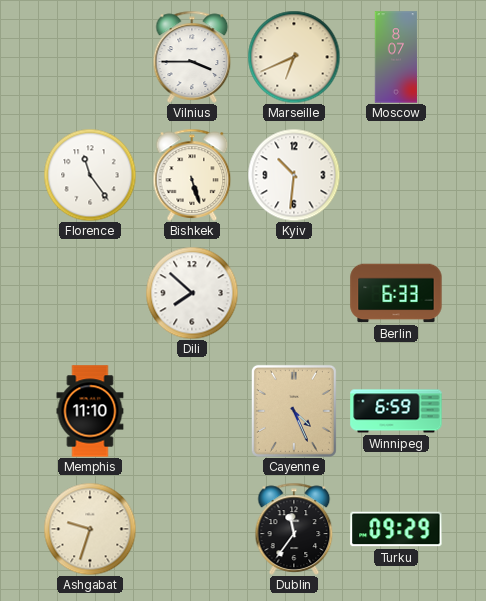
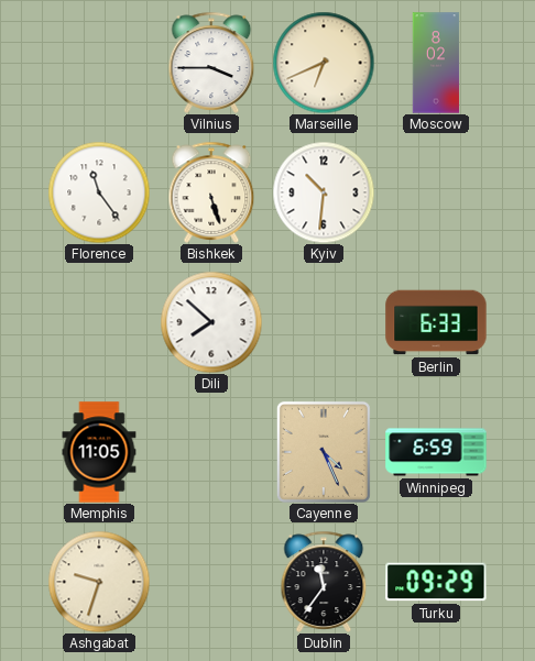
Moscow: 8:07 -> 8:02
Memphis: 11:10 -> 11:05
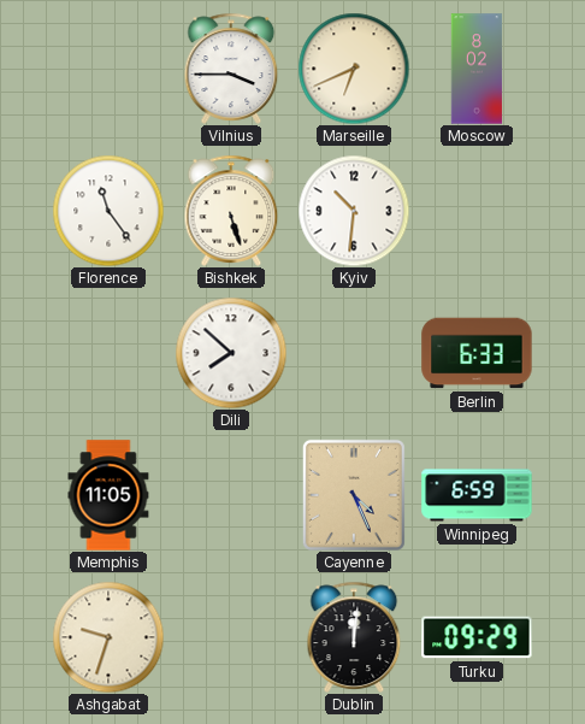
Dublin: 11:36 -> 12:01
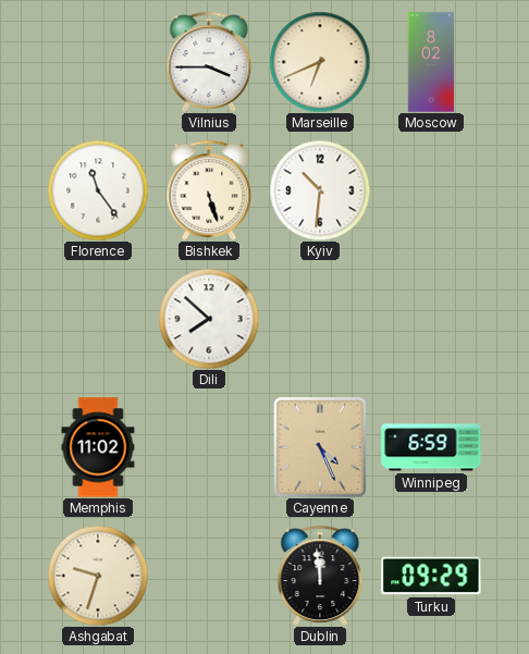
Berlin: 6:33 -> none
Memphis: 11:05 -> 11:02
Dublin: 12:01 -> 11:59
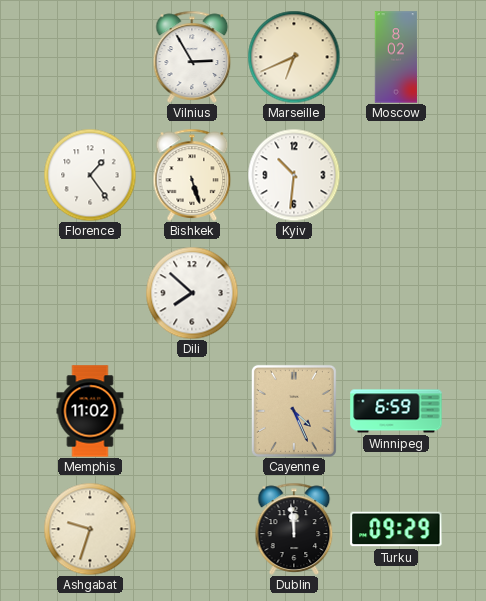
Vilnius: 3:45 -> 2:55
Florence: 11:24 -> 1:24
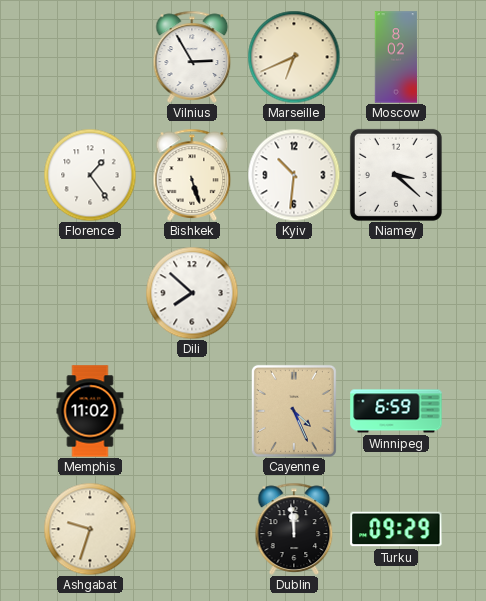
Niamey: none -> 3:22
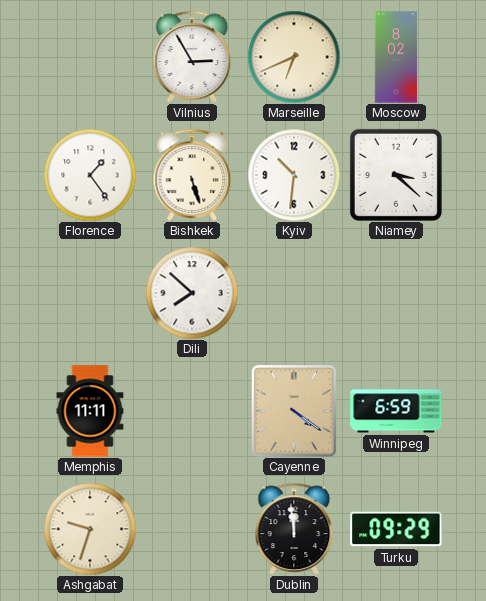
Memphis: 11:02 -> 11:11
Cayenne: 4:26 -> 4:21
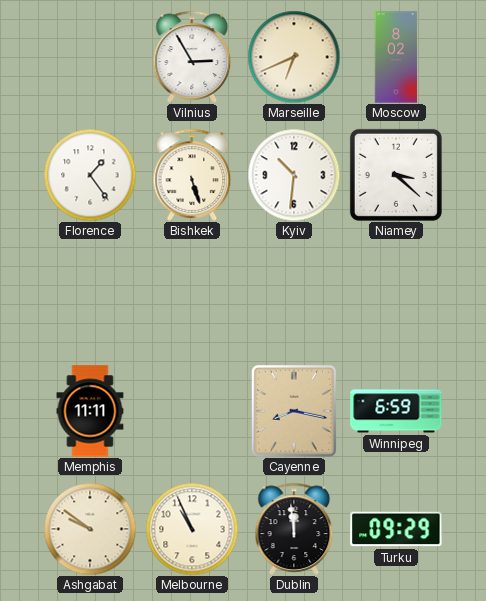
Dili: 7:52 -> none
Cayenne: 4:21 -> 8:17
Ashgabat: 9:33 -> 9:51
Melbourne: none -> 10:56
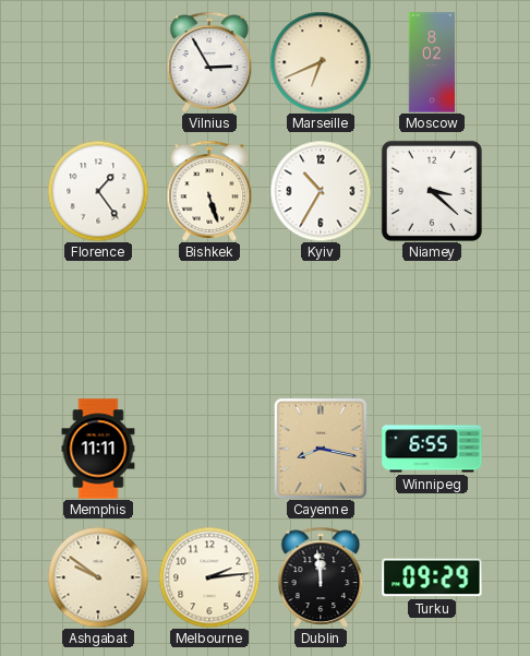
Kyiv: 10:31 -> 10:35
Winnipeg: 6:59 -> 6:55
Melbourne: 10:56 -> 2:14
